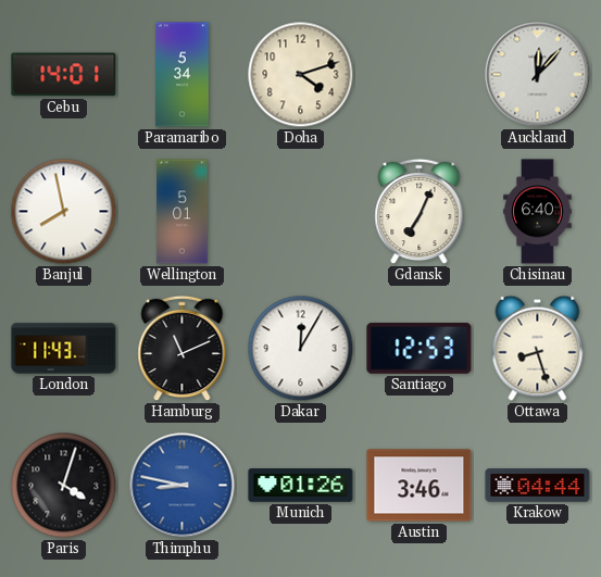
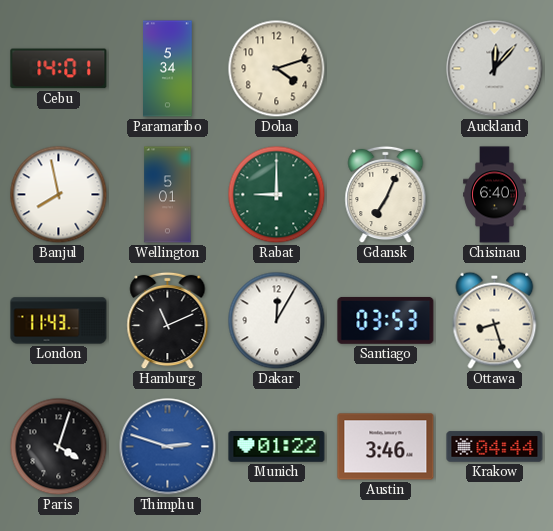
Rabat: none -> 9:00
Santiago: 12:53 -> 03:53
Thimphu: 8:47 -> 2:48
Munich: 01:26 -> 01:22
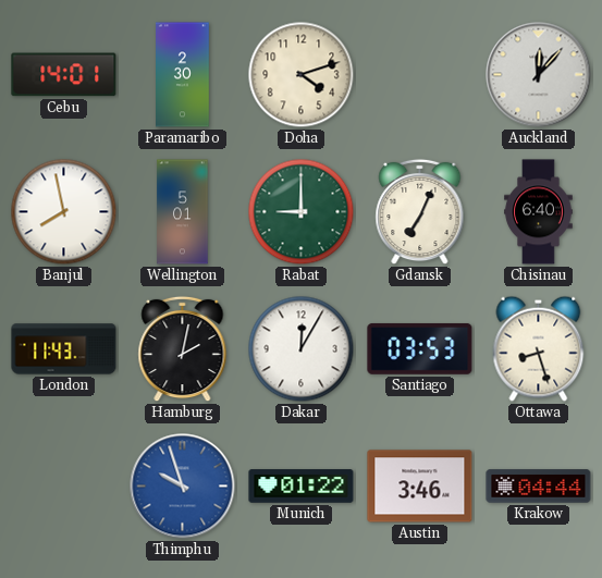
Paramaribo: 5:34 -> 2:30
Hamburg: 11:11 -> 2:02
Paris: 4:03 -> none
Thimphu: 2:48 -> 9:57
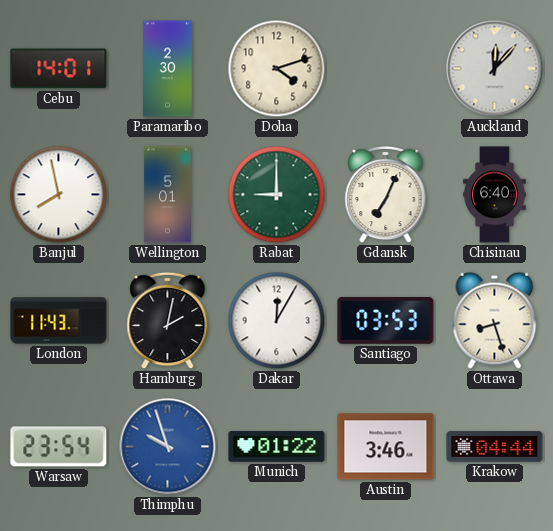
Warsaw: none -> 23:54
